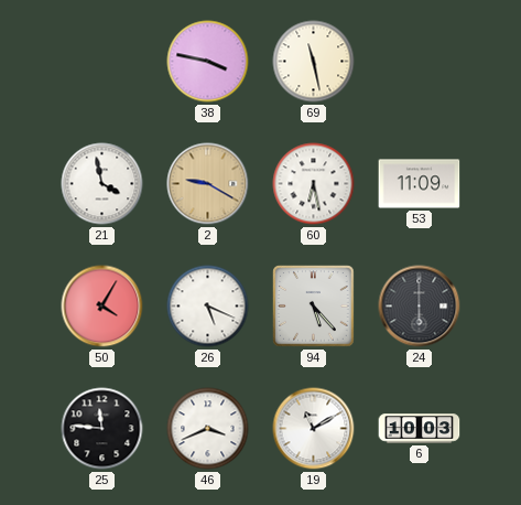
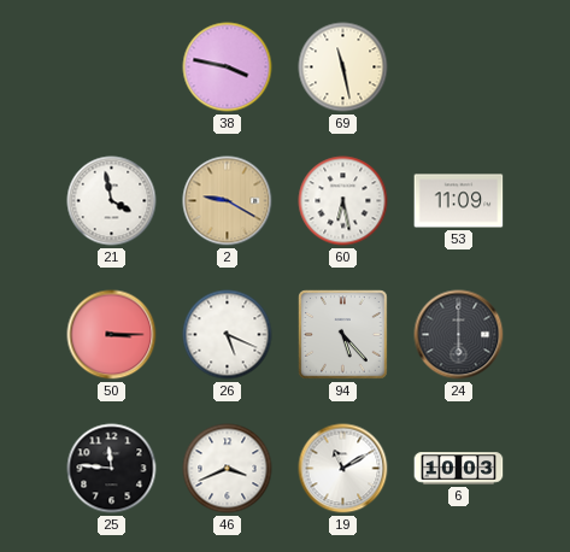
50: 4:05 -> 3:15
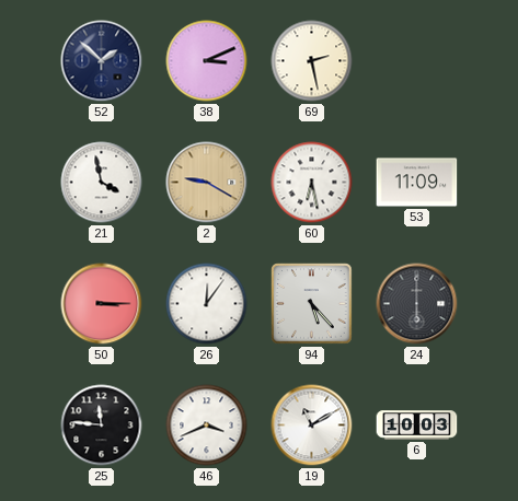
52: none -> 1:52
38: 3:47 -> 3:11
69: 11:28 -> 2:28
26: 5:19 -> 12:06
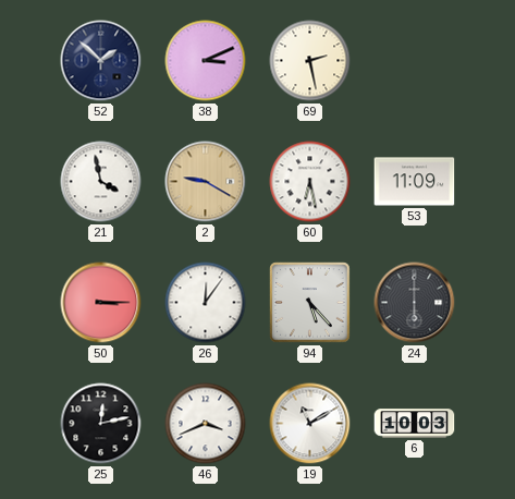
25: 11:46 -> 12:13
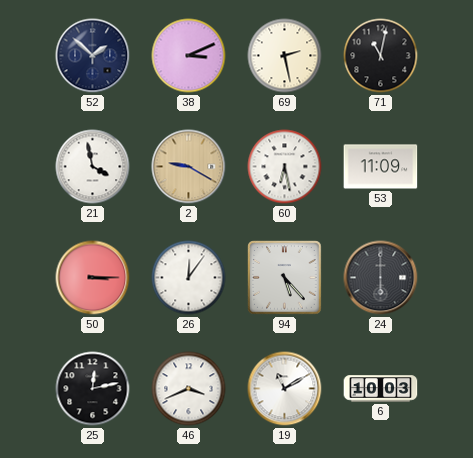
71: none -> 11:02
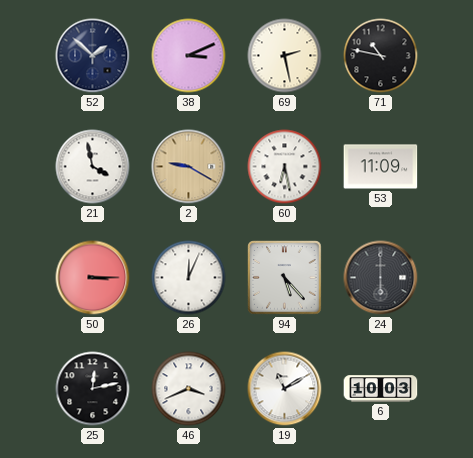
71: 11:02 -> 10:47
26: 12:06 -> 12:04
